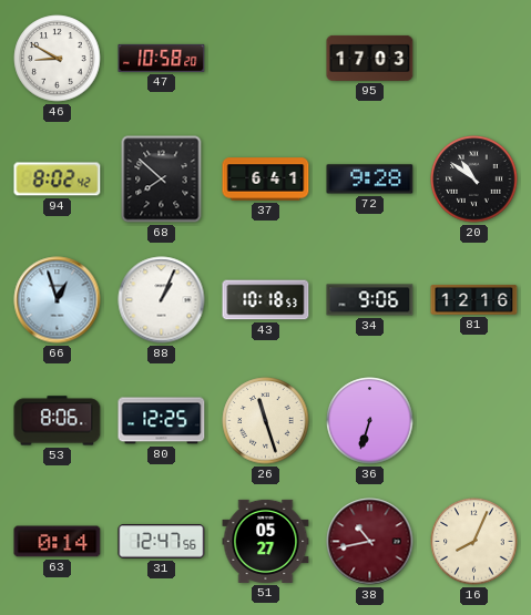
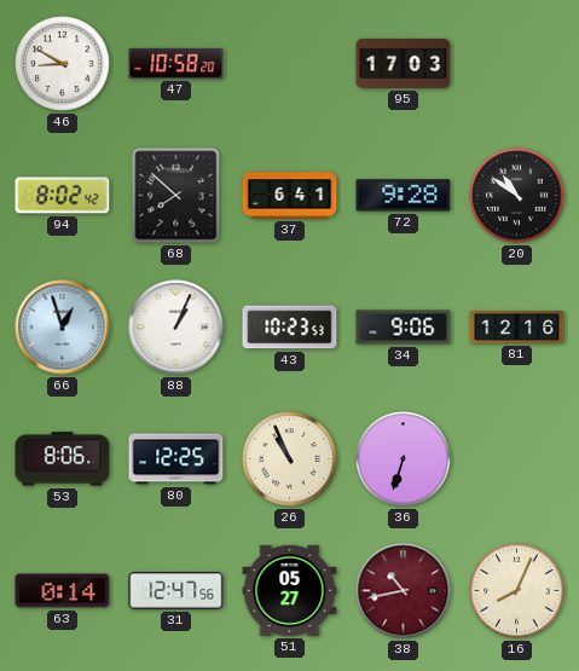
43: 10:18 -> 10:23
26: 11:27 -> 10:56
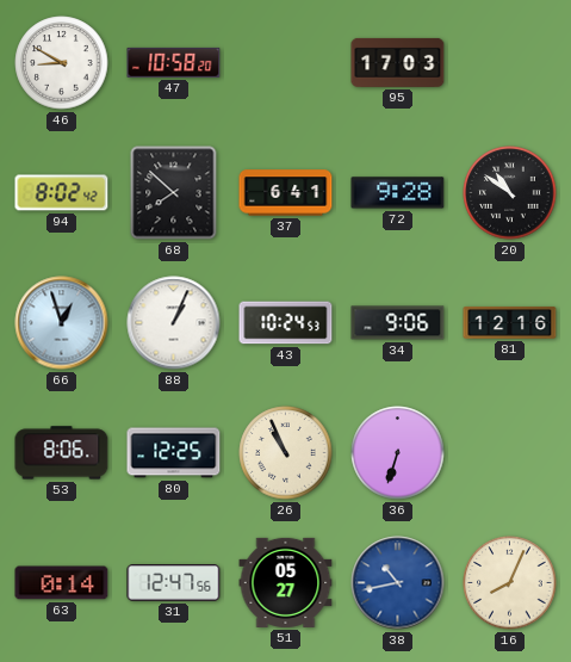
43: 10:23 -> 10:24
38 dial: burgundy -> blue
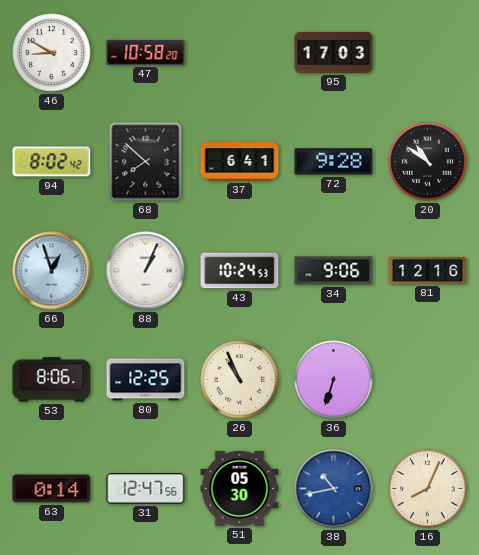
51: 05:27 -> 05:30
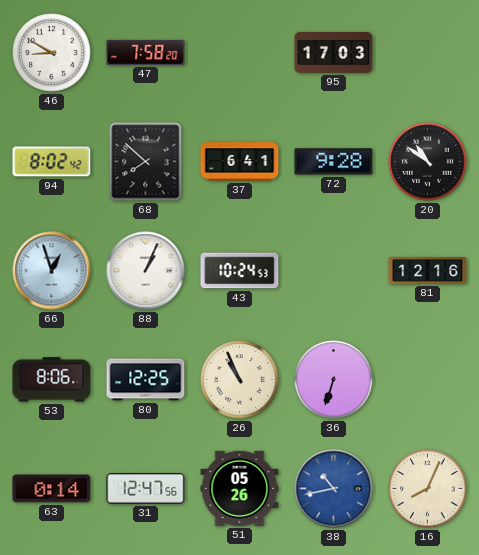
47: 10:58 -> 7:58
34: 9:06 -> none
51: 05:30 -> 05:26
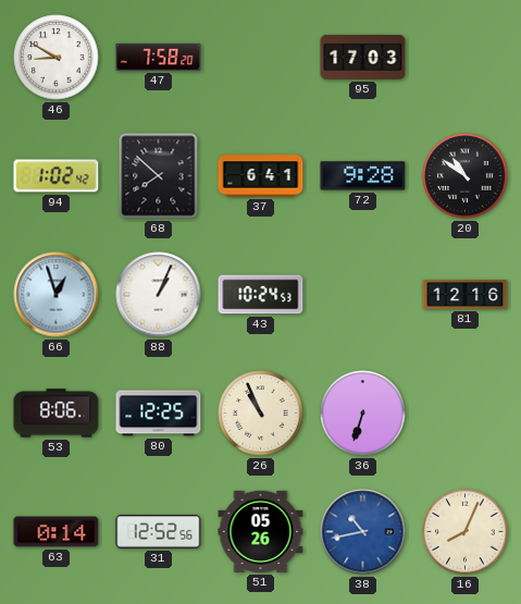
94: 8:02 -> 1:02
31: 12:47 -> 12:52
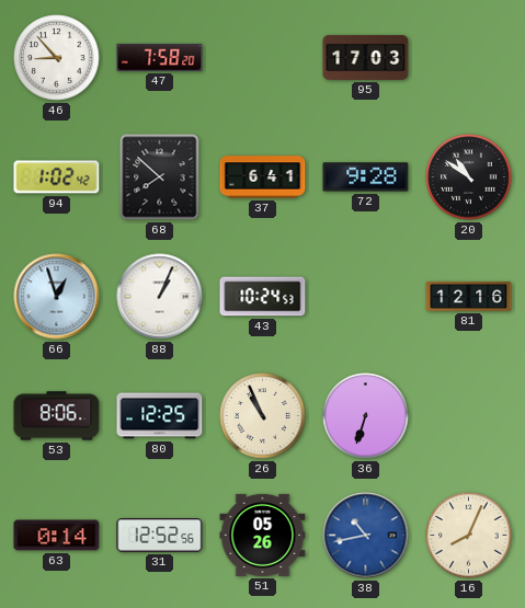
46: 8:50 -> 8:53
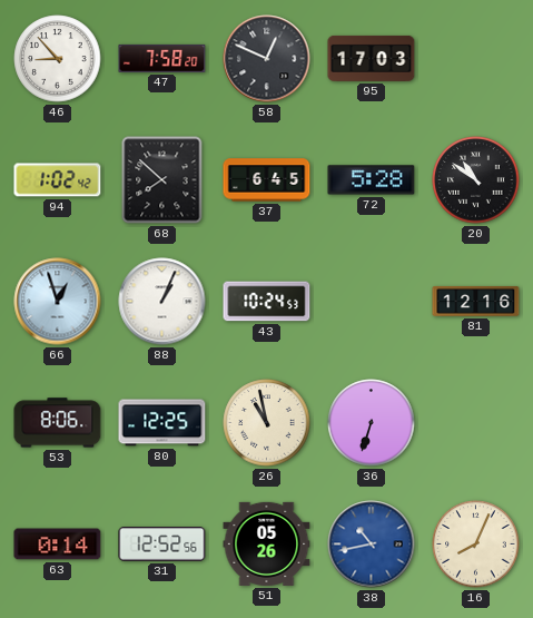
58: none -> 12:49
37: 6:41 -> 6:45
72: 9:28 -> 5:28
26: 10:56 -> 10:58
